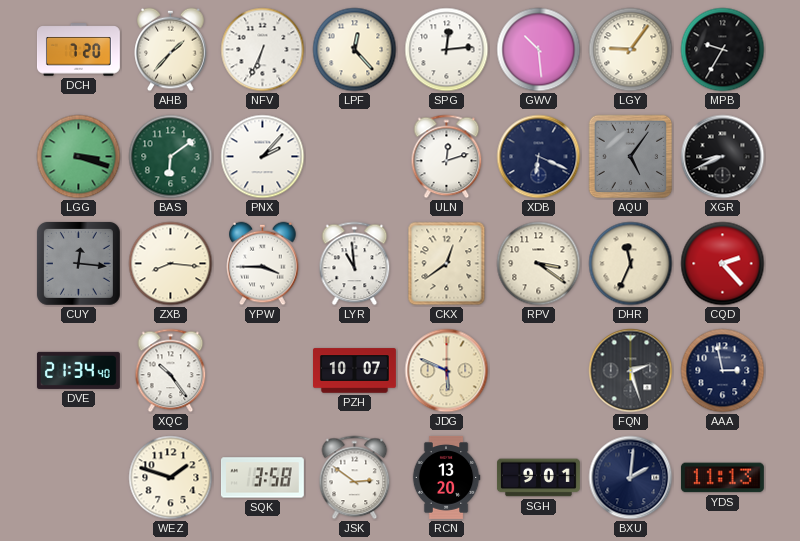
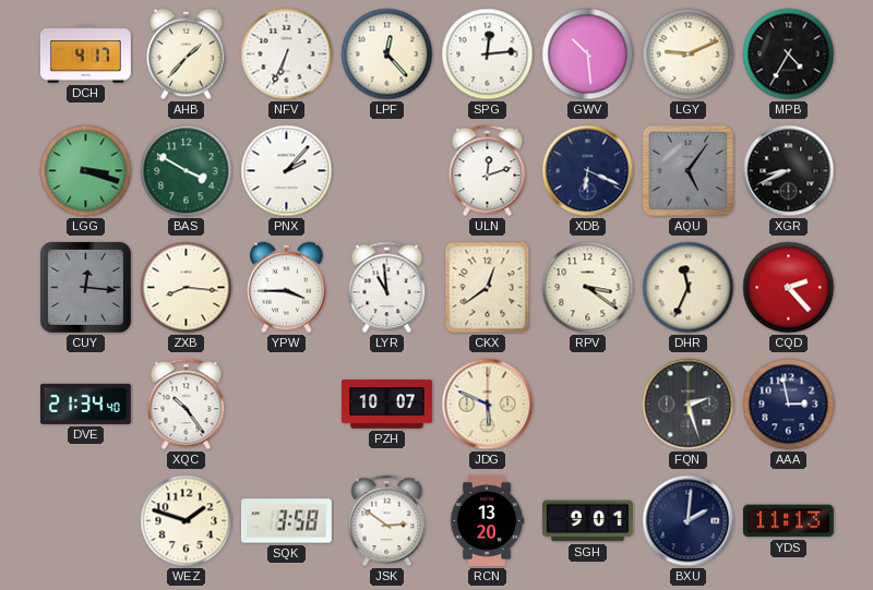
DCH: 7:20 -> 4:17
LGY: 9:06 -> 9:11
MPB: 9:35 -> 4:35
BAS: 6:09 -> 3:50
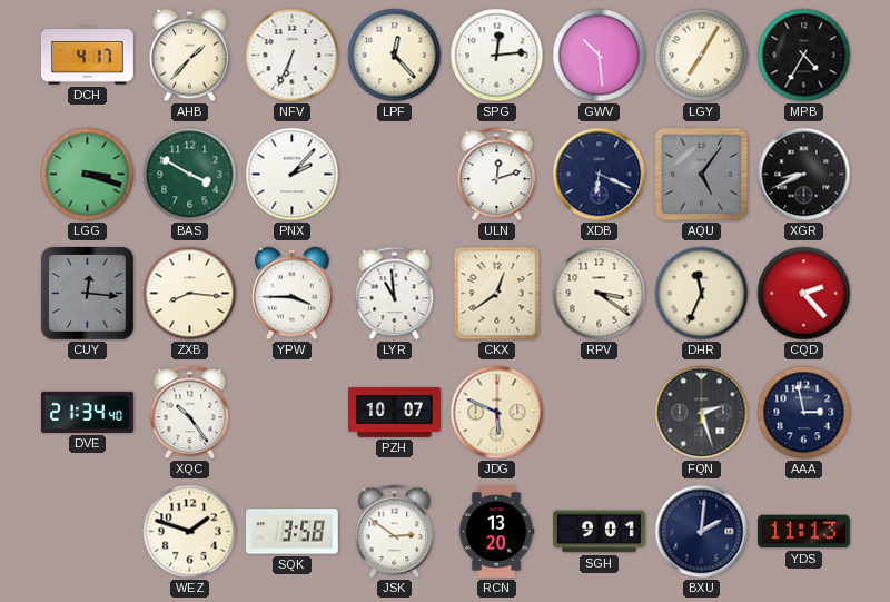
LGY: 9:11 -> 7:05
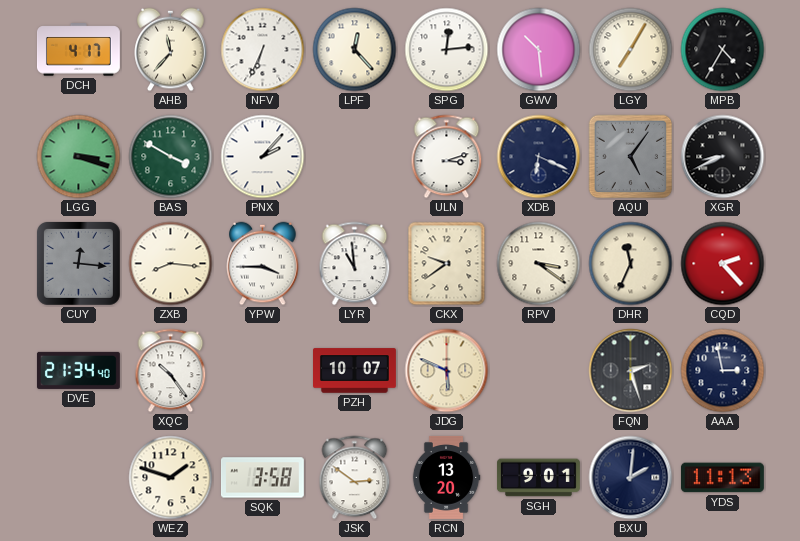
AHB: 1:37 -> 11:37
ULN: 12:12 -> 3:12
CKX: 12:39 -> 9:39
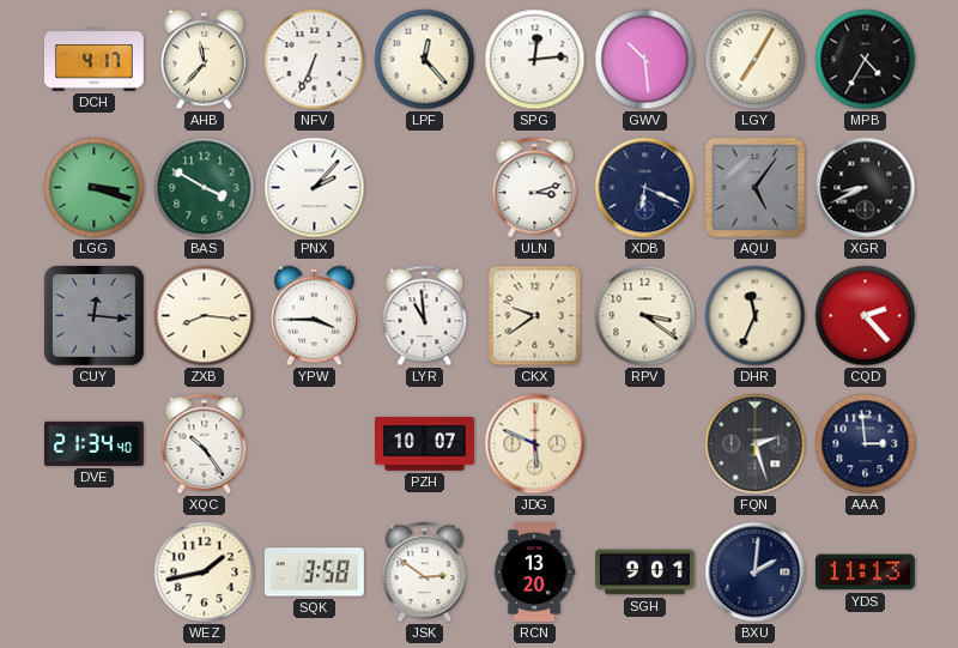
AAA: 2:58 -> 2:59
WEZ: 1:48 -> 1:43
